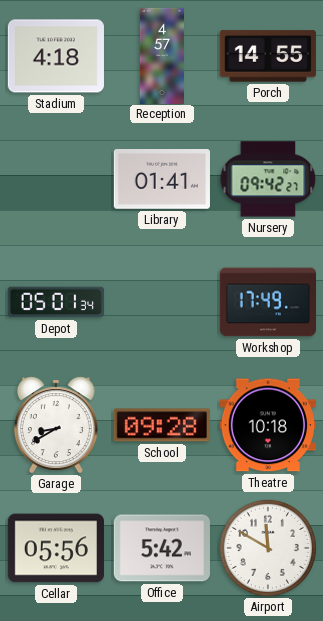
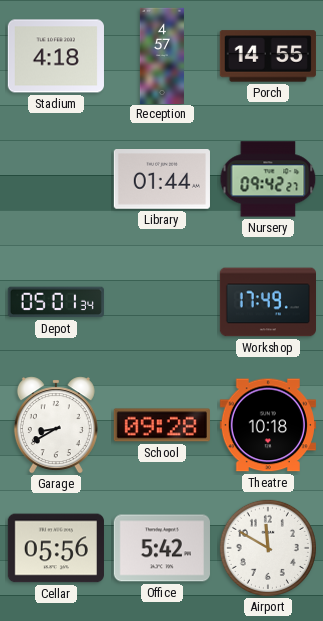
Library: 01:41 -> 01:44
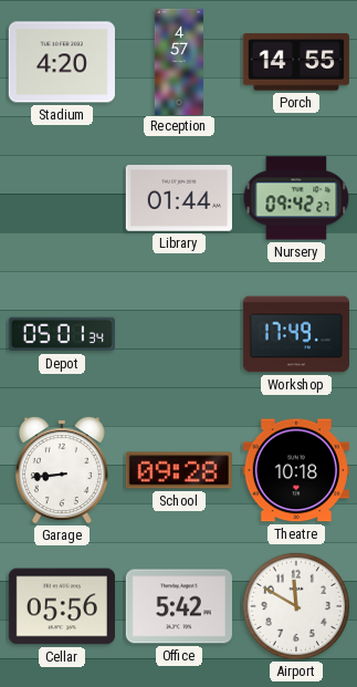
Stadium: 4:18 -> 4:20
Garage: 8:40 -> 8:44
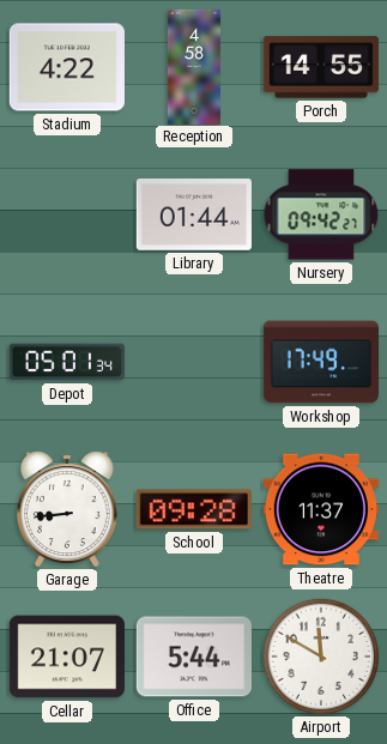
Stadium: 4:20 -> 4:22
Reception: 4:57 -> 4:58
Theatre: 10:18 -> 11:37
Cellar: 05:56 -> 21:07
Office: 5:42 -> 5:44
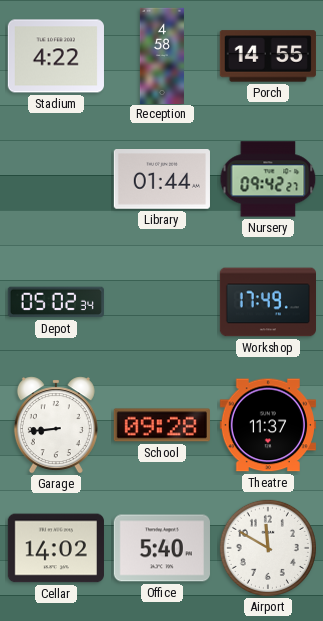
Depot: 05:01 -> 05:02
Cellar: 21:07 -> 14:02
Office: 5:44 -> 5:40
